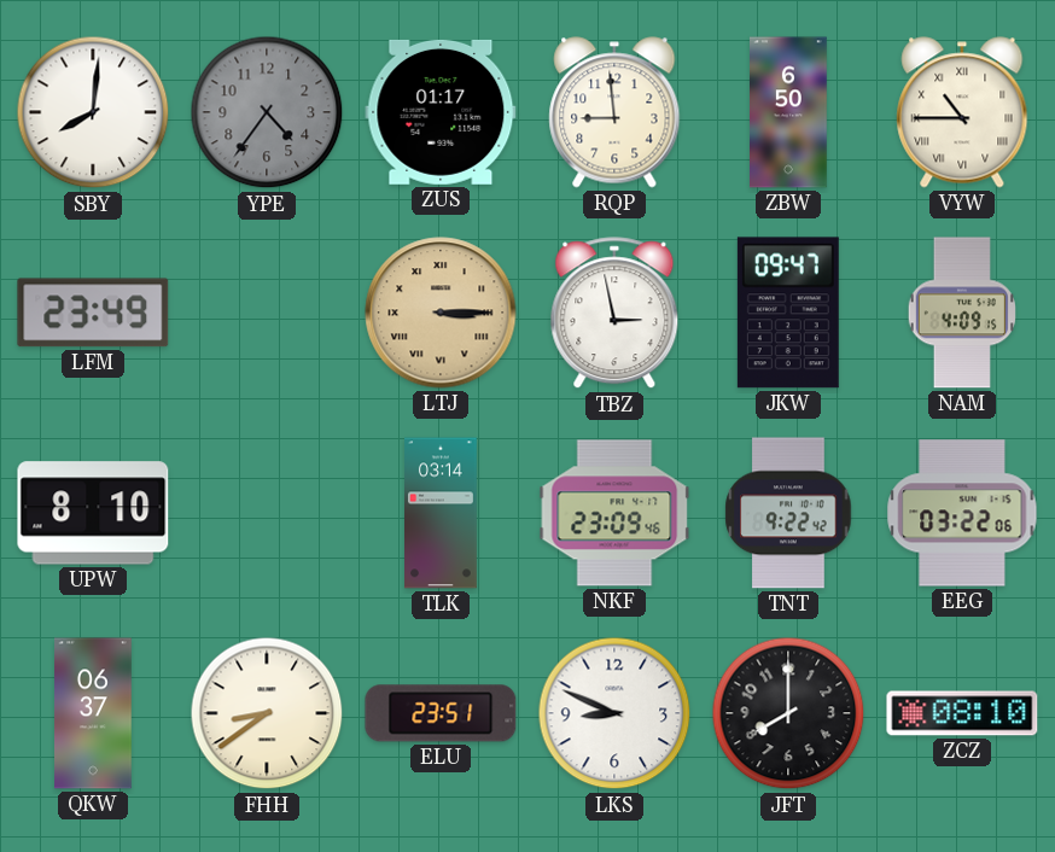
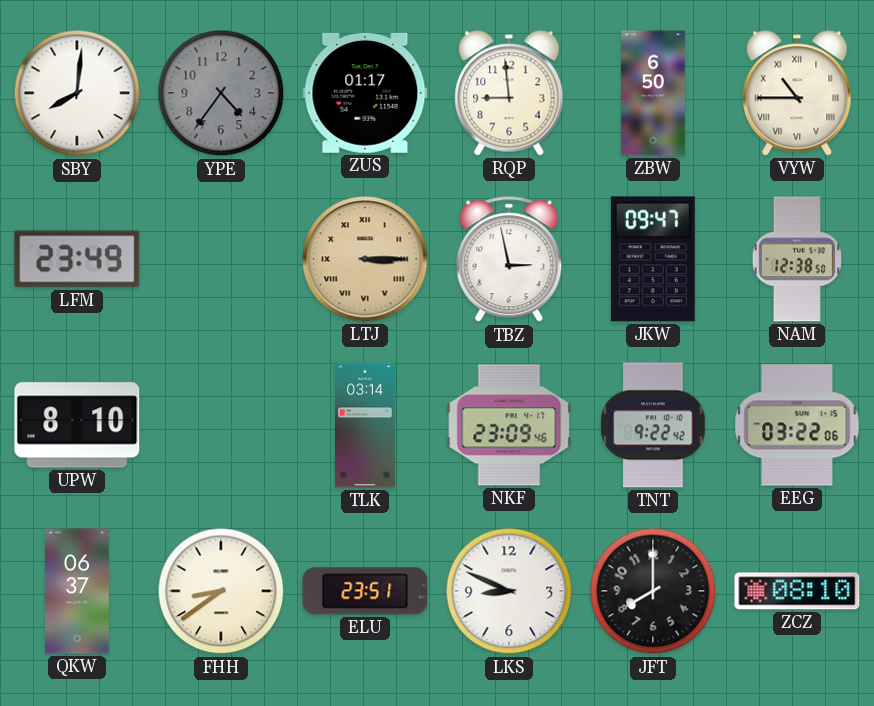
NAM: 4:09 -> 12:38
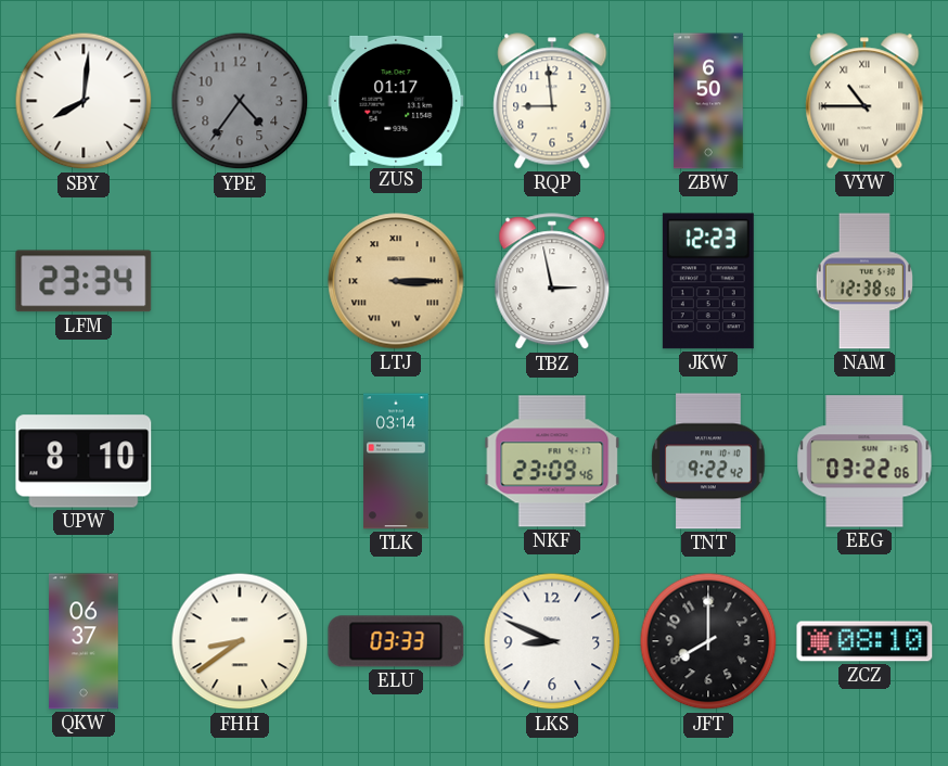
LFM: 23:49 -> 23:34
JKW: 09:47 -> 12:23
ELU: 23:51 -> 03:33
